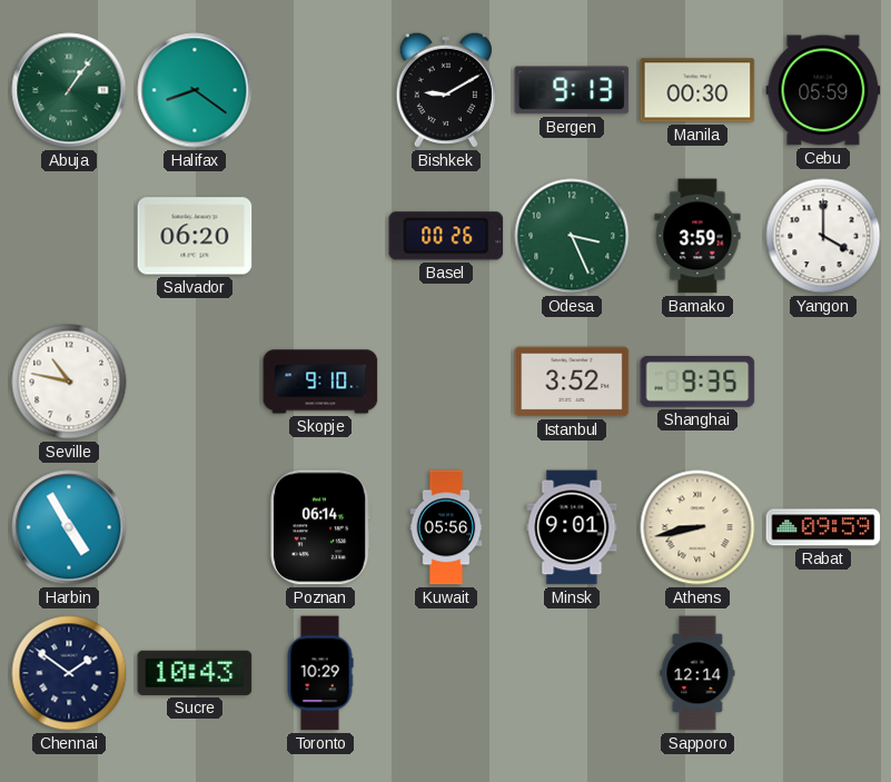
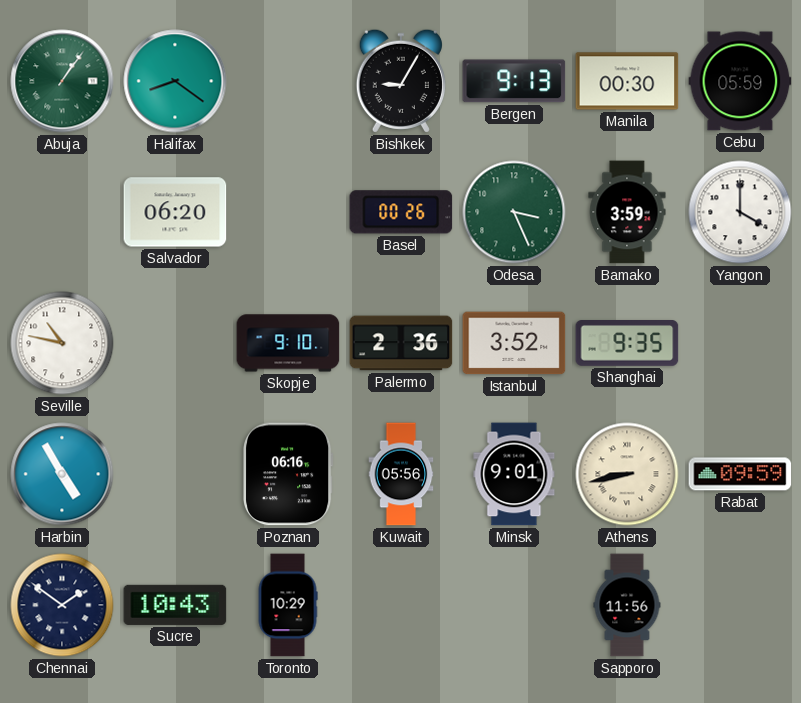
Bishkek: 9:10 -> 9:05
Palermo: none -> 2:36
Poznan: 06:14 -> 06:16
Sapporo: 12:14 -> 11:56
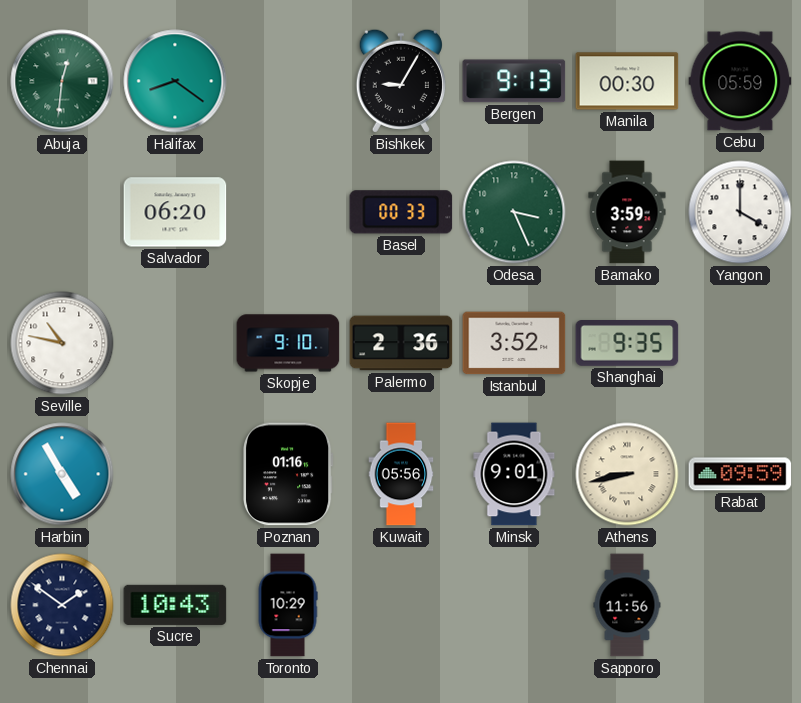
Abuja: 1:06 -> 12:31
Basel: 00:26 -> 00:33
Poznan: 06:16 -> 01:16
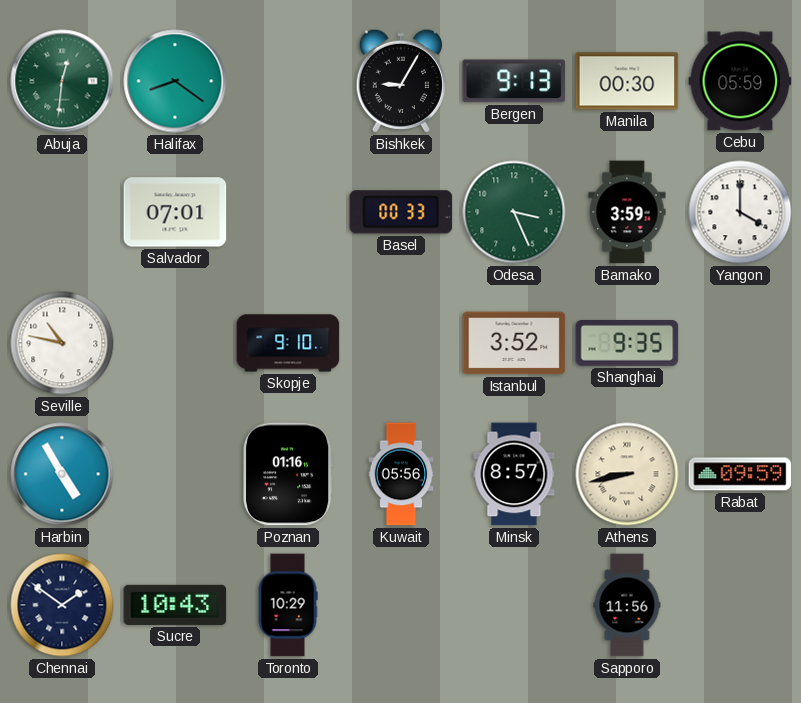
Salvador: 06:20 -> 07:01
Palermo: 2:36 -> none
Minsk: 9:01 -> 8:57
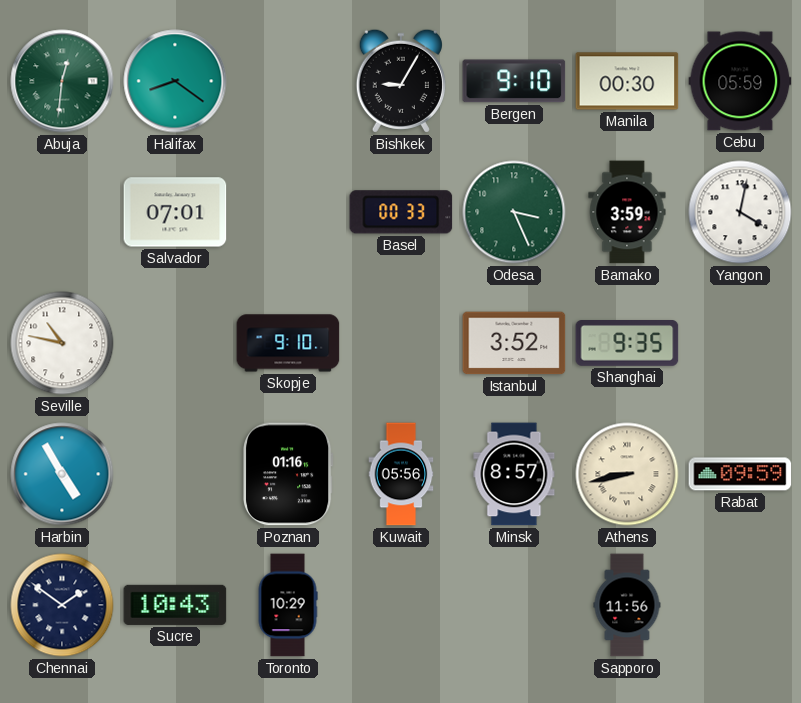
Bergen: 9:13 -> 9:10
Yangon: 4:00 -> 4:02
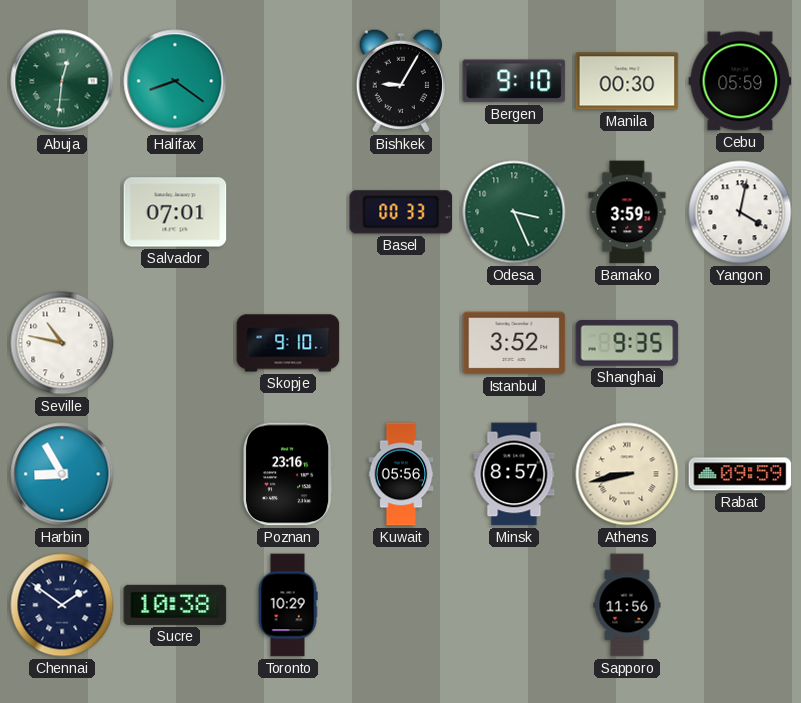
Harbin: 4:55 -> 8:55
Poznan: 01:16 -> 23:16
Sucre: 10:43 -> 10:38
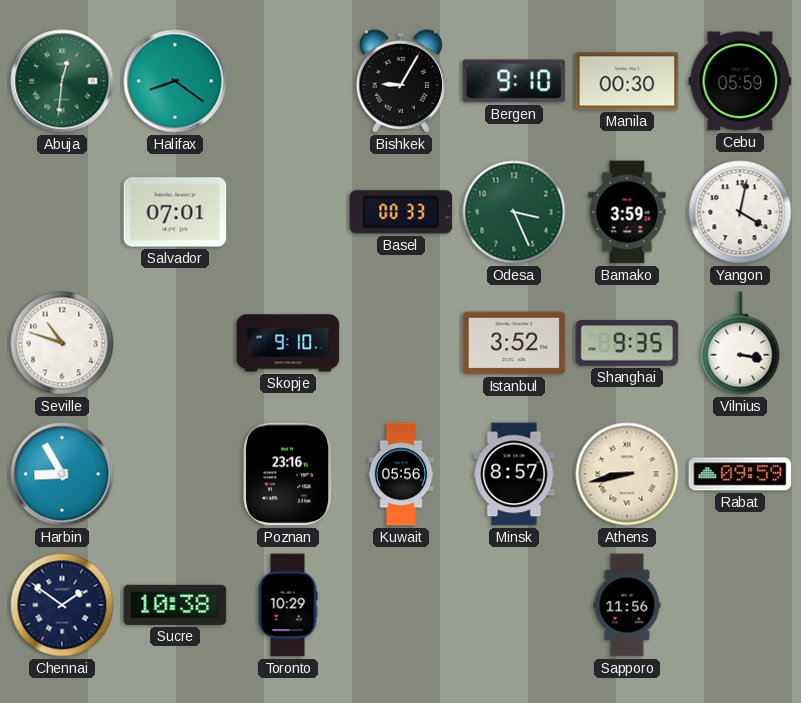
Seville: 10:47 -> 10:48
Vilnius: none -> 3:17
